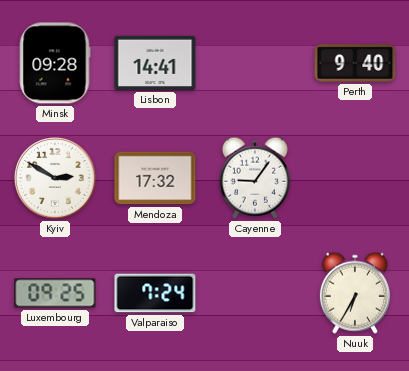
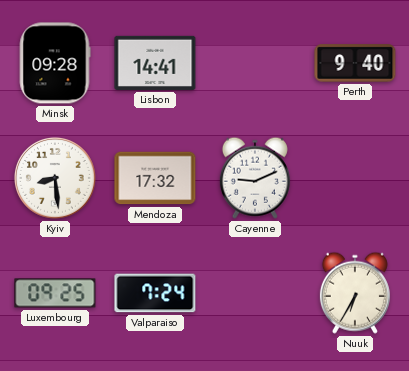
Kyiv: 2:50 -> 8:29
Cayenne: 9:06 -> 9:11
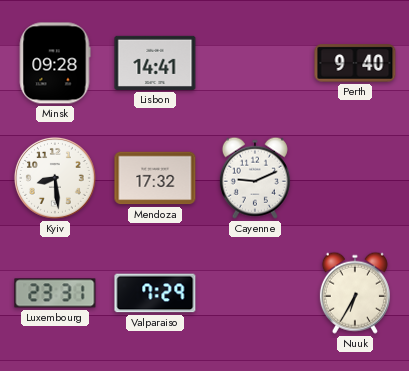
Luxembourg: 09:25 -> 23:31
Valparaiso: 7:24 -> 7:29
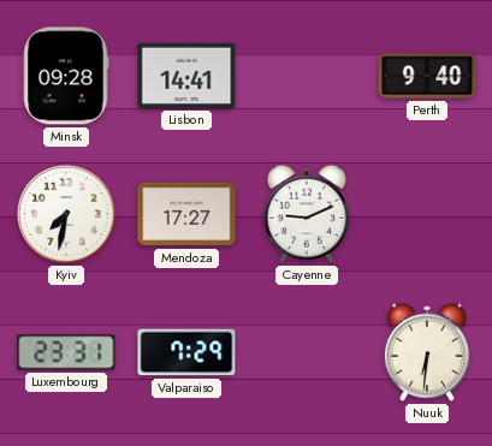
Kyiv: 8:29 -> 7:32
Mendoza: 17:32 -> 17:27
Nuuk: 6:35 -> 6:31
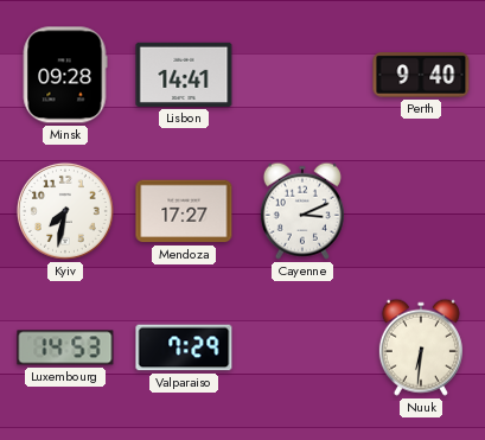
Cayenne: 9:11 -> 3:11
Luxembourg: 23:31 -> 14:53
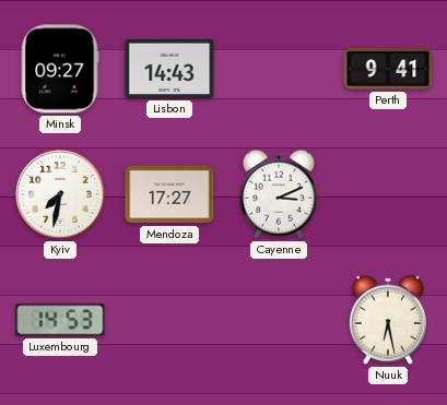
Minsk: 09:28 -> 09:27
Lisbon: 14:41 -> 14:43
Perth: 9:40 -> 9:41
Valparaiso: 7:29 -> none
Nuuk: 6:31 -> 6:28
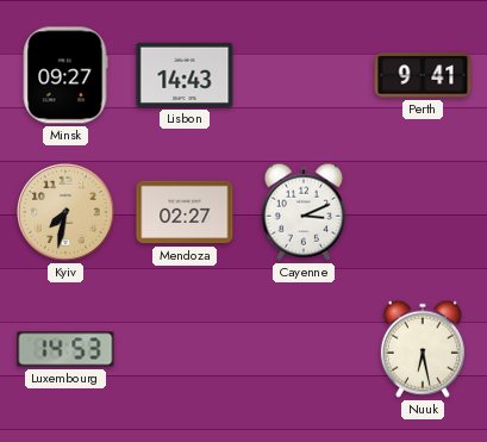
Kyiv dial: white -> champagne
Mendoza: 17:27 -> 02:27
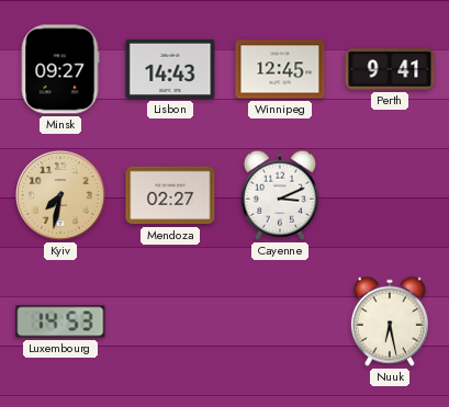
Winnipeg: none -> 12:45
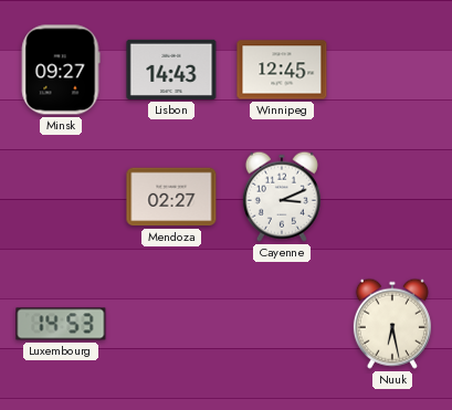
Perth: 9:41 -> none
Kyiv: 7:32 -> none
